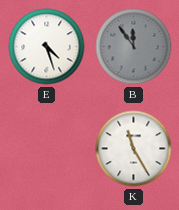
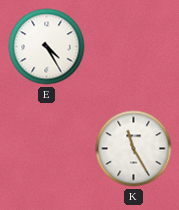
E: 4:27 -> 4:25
B: 11:54 -> none
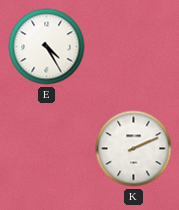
K: 11:25 -> 2:11
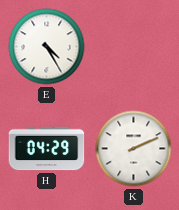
H: none -> 04:29
